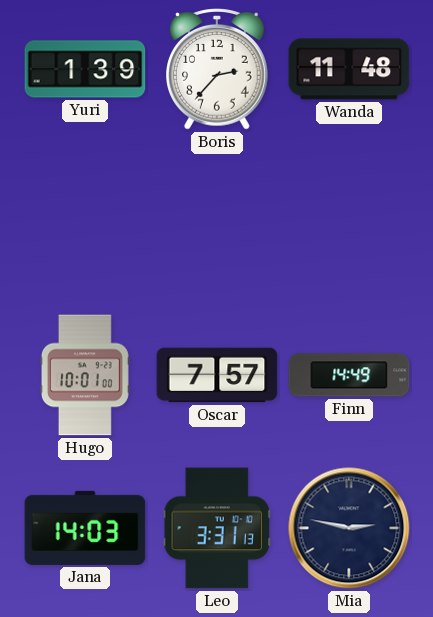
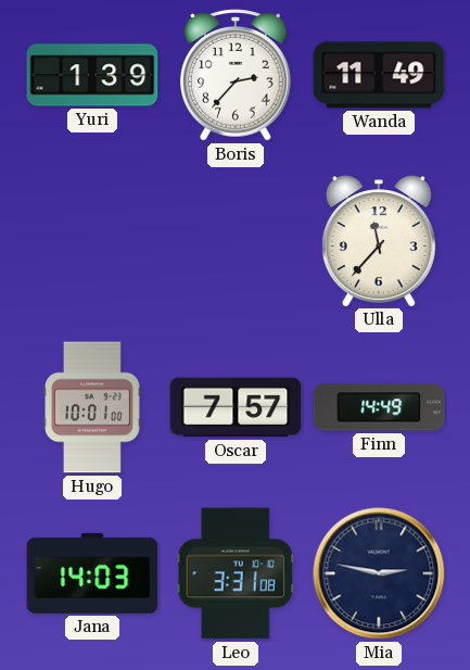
Wanda: 11:48 -> 11:49
Ulla: none -> 11:37
Leo: 3:31:13 -> 3:31:08
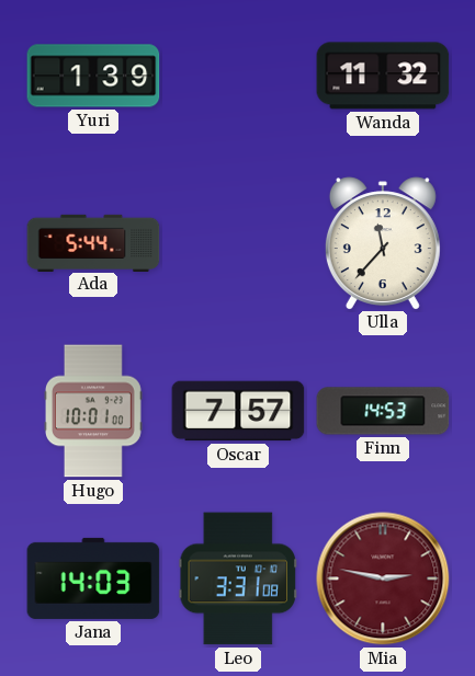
Boris: 2:37 -> none
Wanda: 11:49 -> 11:32
Ada: none -> 5:44
Finn: 14:49 -> 14:53
Mia dial: navy -> burgundy
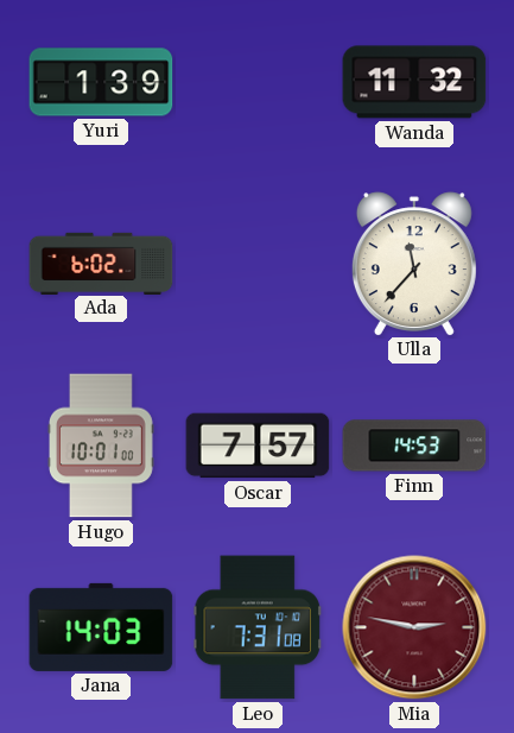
Ada: 5:44 -> 6:02
Leo: 3:31 -> 7:31
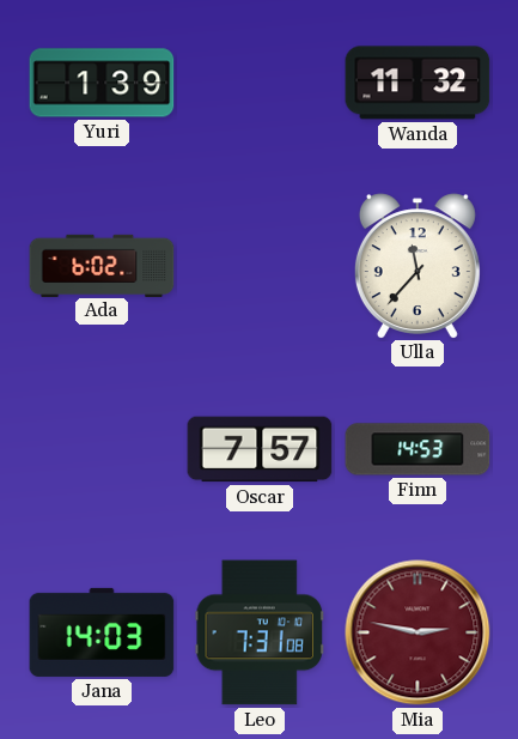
Hugo: 10:01 -> none
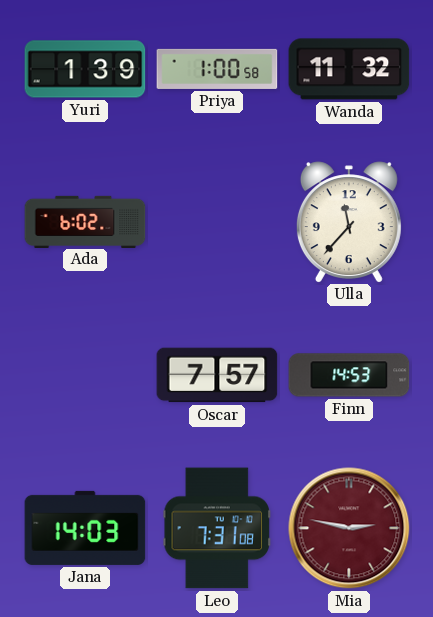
Priya: none -> 1:00
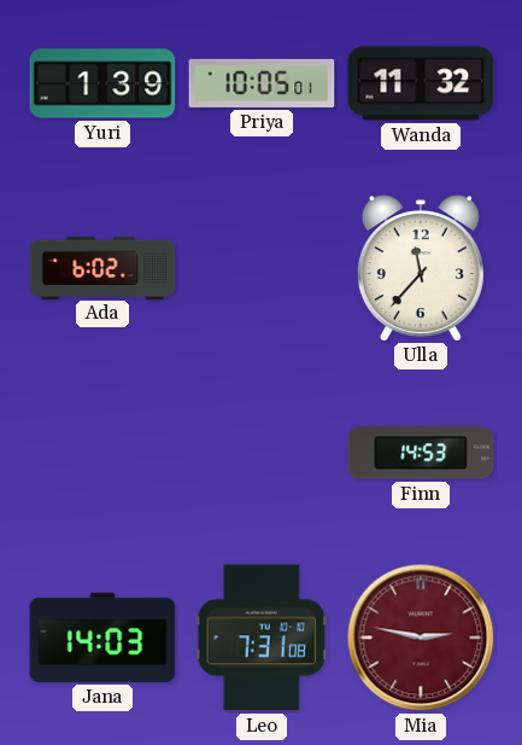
Priya: 1:00 -> 10:05
Oscar: 7:57 -> none
